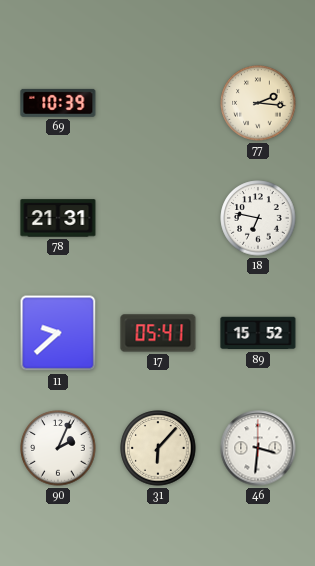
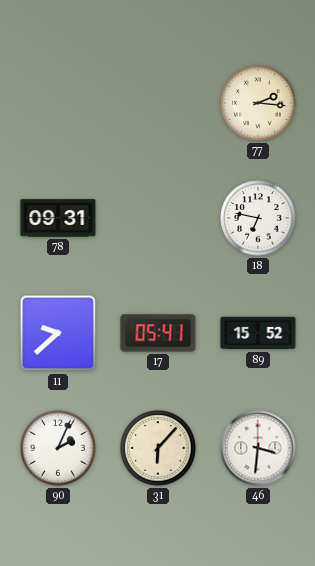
69: 10:39 -> none
78: 21:31 -> 09:31
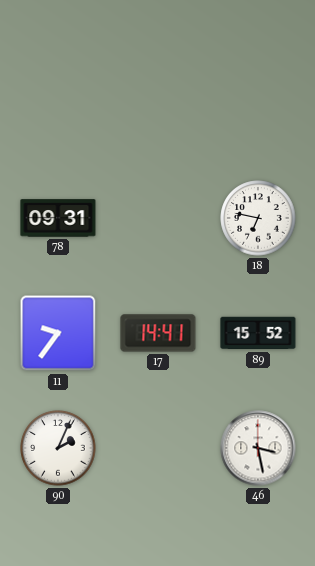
77: 2:16 -> none
11: 9:38 -> 9:36
17: 05:41 -> 14:41
31: 6:07 -> none
46: 3:31 -> 3:28
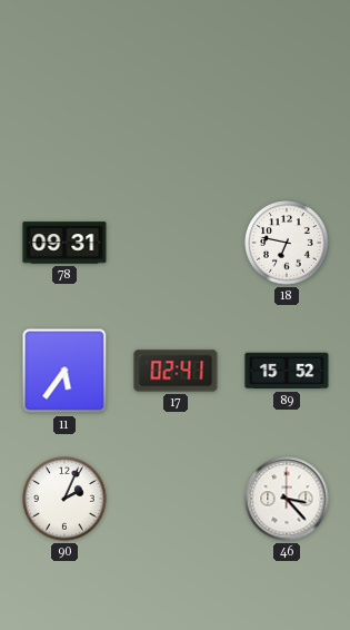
11: 9:36 -> 5:36
17: 14:41 -> 02:41
46: 3:28 -> 3:23
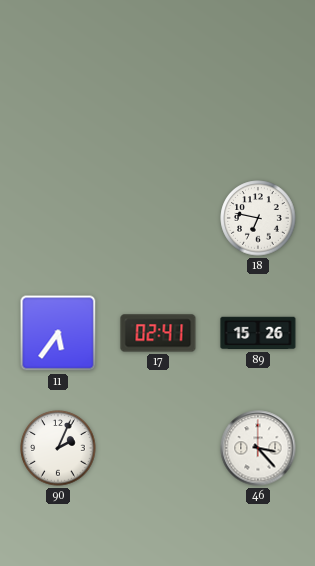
78: 09:31 -> none
89: 15:52 -> 15:26
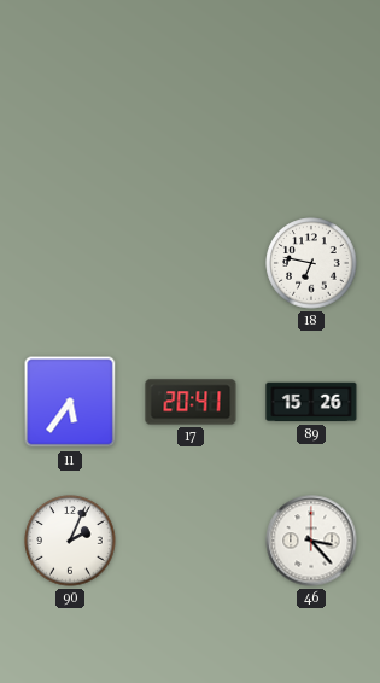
17: 02:41 -> 20:41
